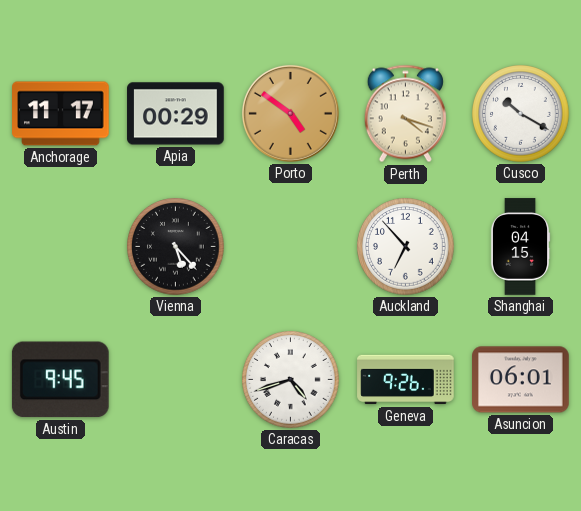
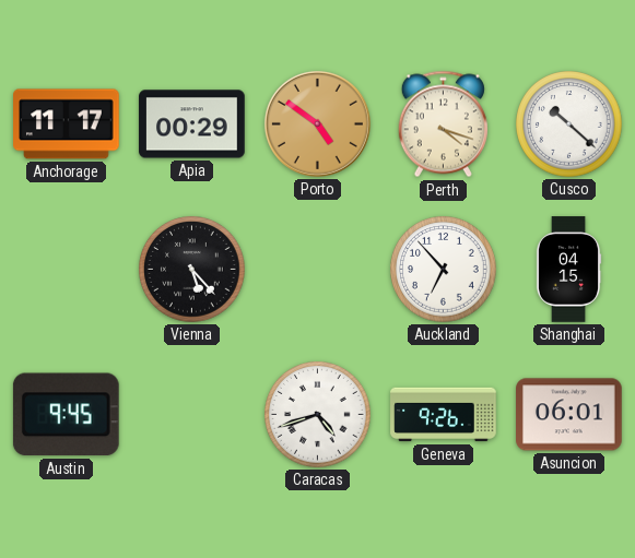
Cusco: 10:20 -> 10:22
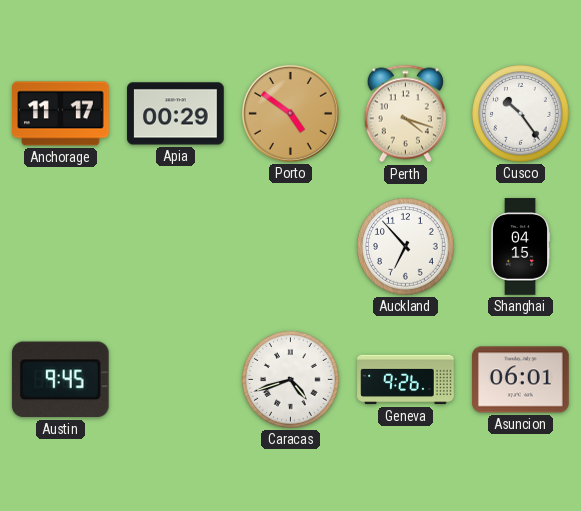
Cusco: 10:22 -> 10:24
Vienna: 5:23 -> none
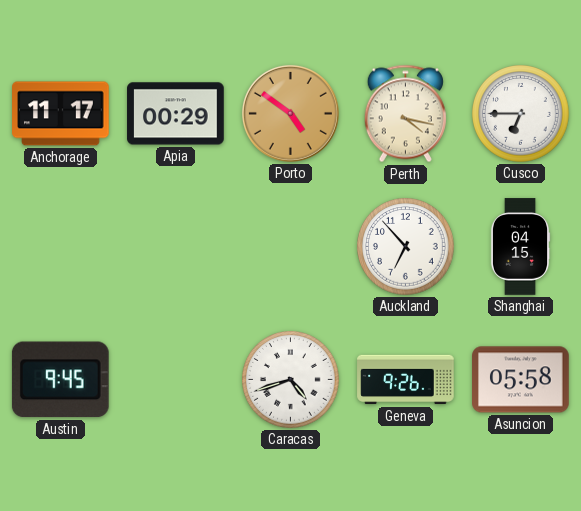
Perth: 4:18 -> 4:17
Cusco: 10:24 -> 6:45
Asuncion: 06:01 -> 05:58
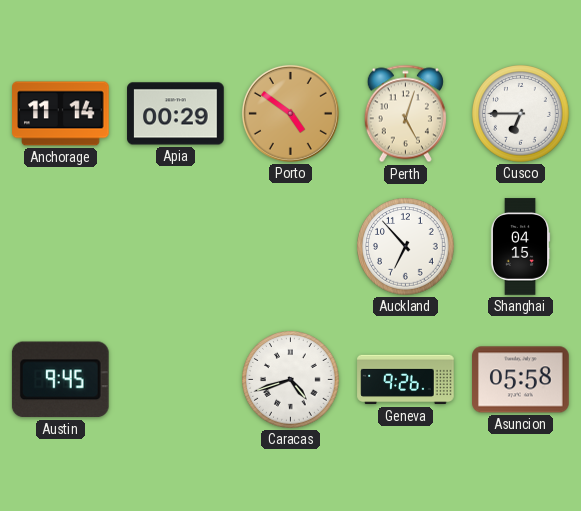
Anchorage: 11:17 -> 11:14
Perth: 4:17 -> 5:03
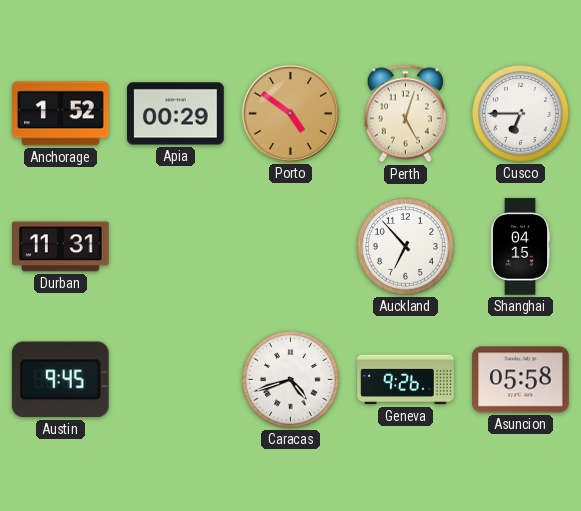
Anchorage: 11:14 -> 1:52
Durban: none -> 11:31
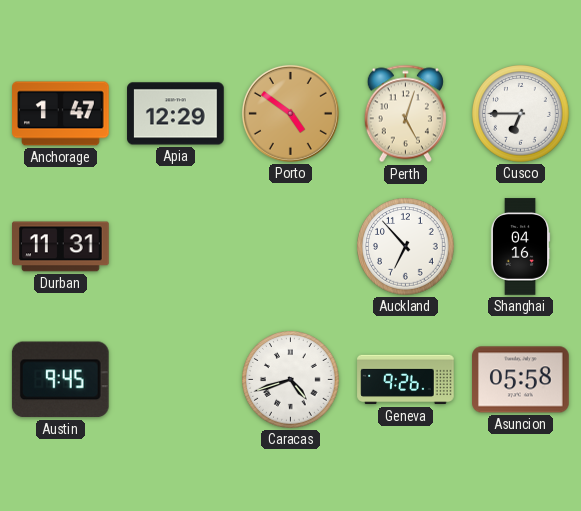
Anchorage: 1:52 -> 1:47
Apia: 00:29 -> 12:29
Shanghai: 04:15 -> 04:16
